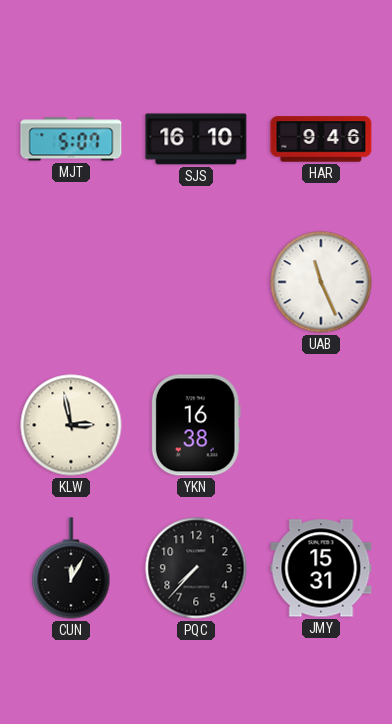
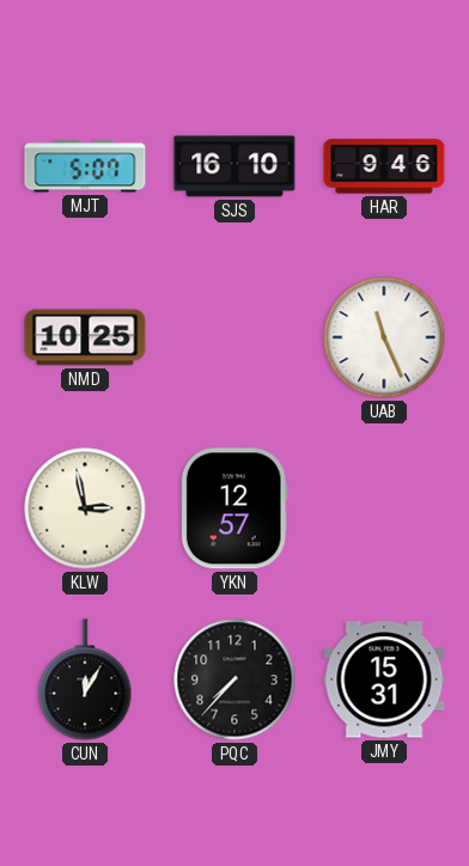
NMD: none -> 10:25
YKN: 16:38 -> 12:57
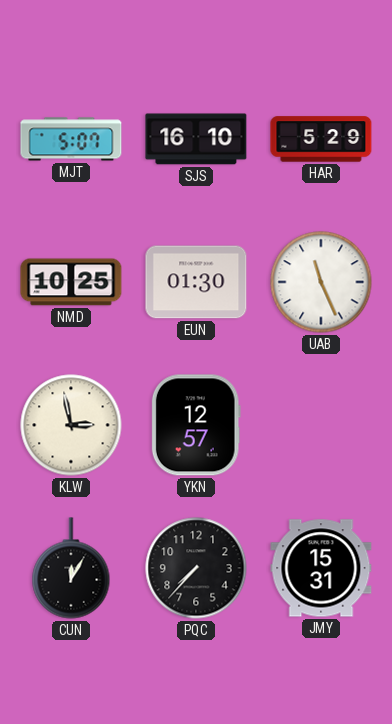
HAR: 9:46 -> 5:29
EUN: none -> 01:30
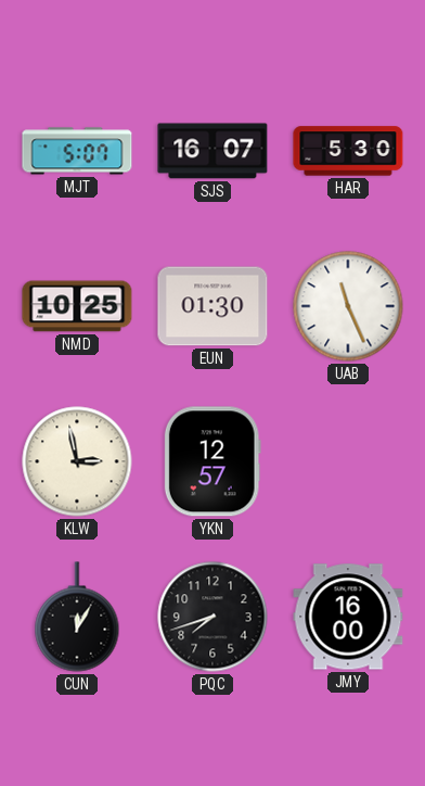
SJS: 16:10 -> 16:07
HAR: 5:29 -> 5:30
PQC: 7:37 -> 7:42
JMY: 15:31 -> 16:00
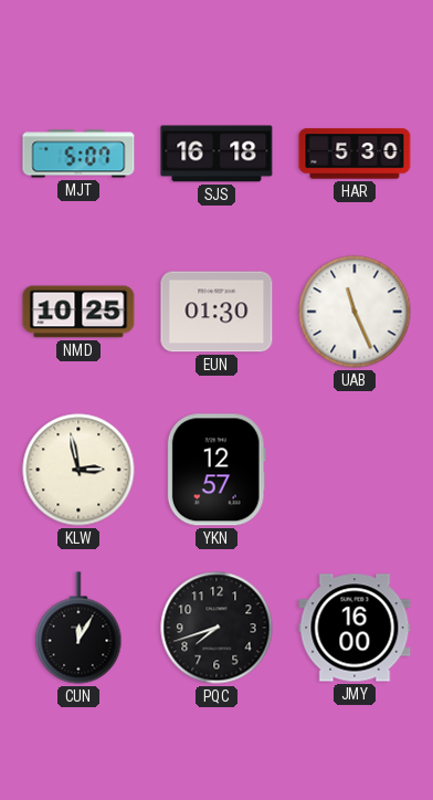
SJS: 16:07 -> 16:18
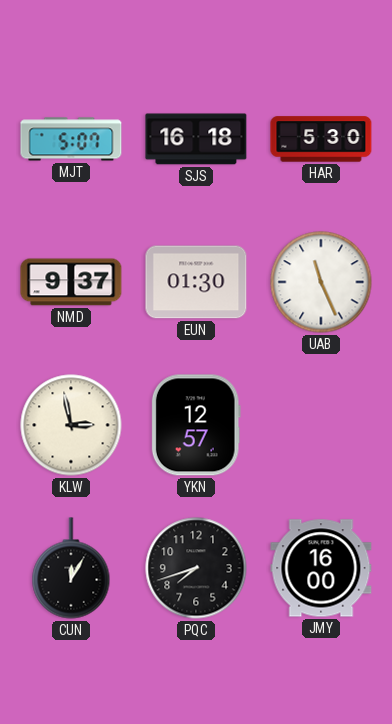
NMD: 10:25 -> 9:37
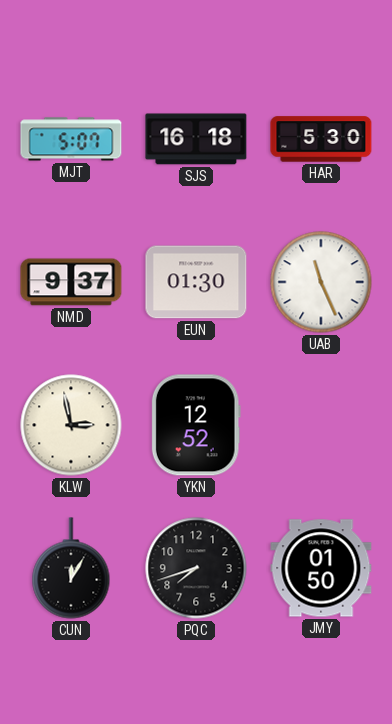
YKN: 12:57 -> 12:52
JMY: 16:00 -> 01:50
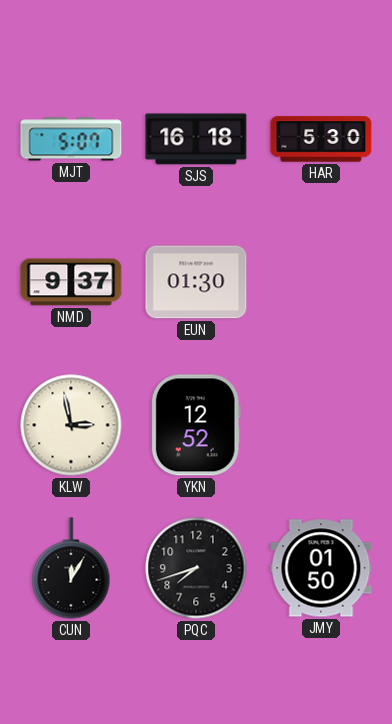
UAB: 11:26 -> none
